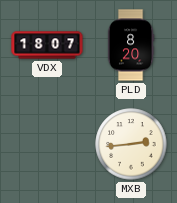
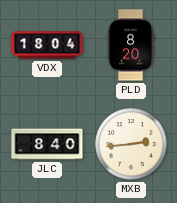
VDX: 18:07 -> 18:04
JLC: none -> 8:40
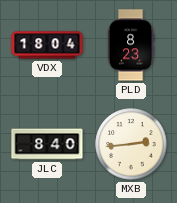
PLD: 8:20 -> 8:23
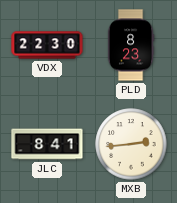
VDX: 18:04 -> 22:30
JLC: 8:40 -> 8:41
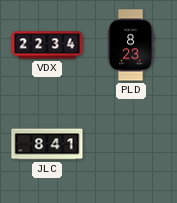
VDX: 22:30 -> 22:34
MXB: 2:44 -> none
